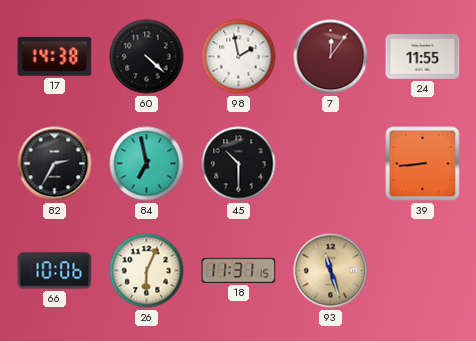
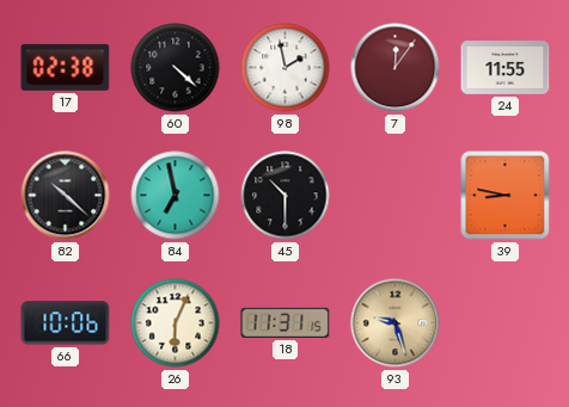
17: 14:38 -> 02:38
82: 2:35 -> 10:22
39: 8:44 -> 8:47
93: 11:27 -> 9:27
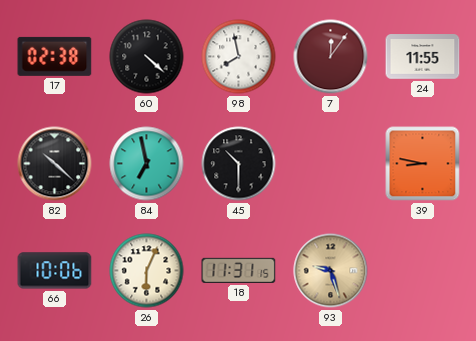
98: 1:58 -> 7:58
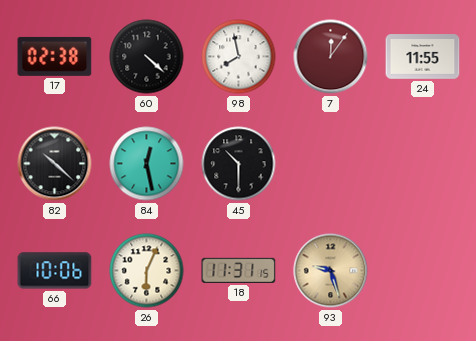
84: 6:58 -> 12:28
39: 8:47 -> none
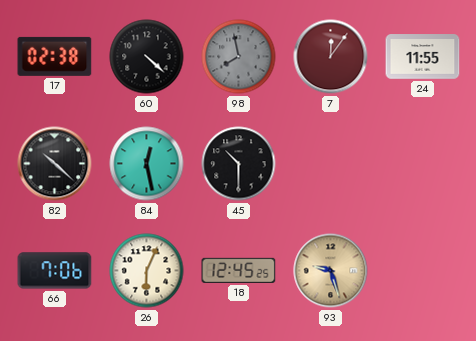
98 dial: white -> grey
66: 10:06 -> 7:06
18: 11:31 -> 12:45
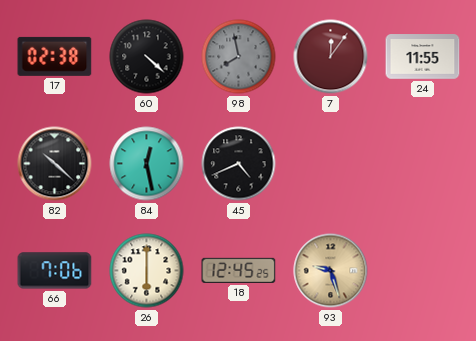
45: 10:30 -> 4:41
26: 6:04 -> 6:00
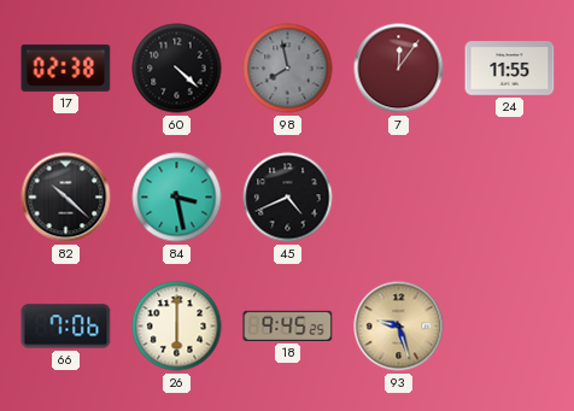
84: 12:28 -> 3:28
18: 12:45 -> 9:45
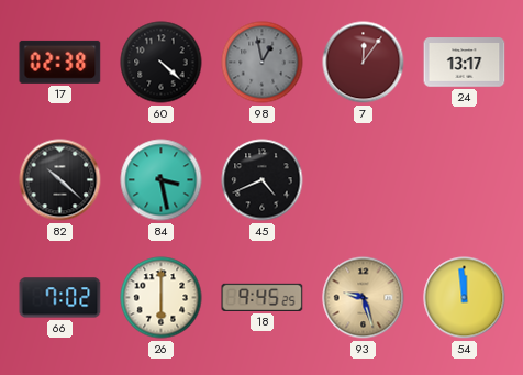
98: 7:58 -> 12:58
24: 11:55 -> 13:17
66: 7:06 -> 7:02
54: none -> 11:59
